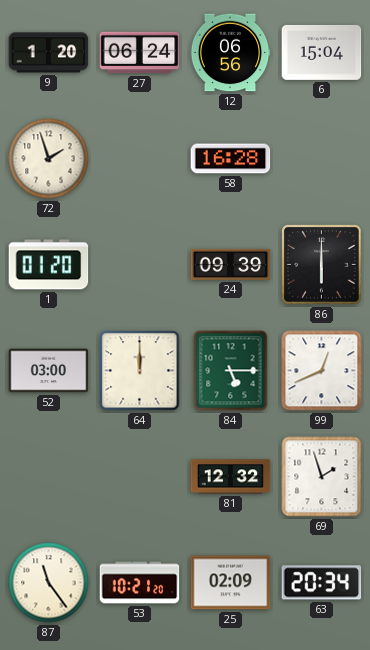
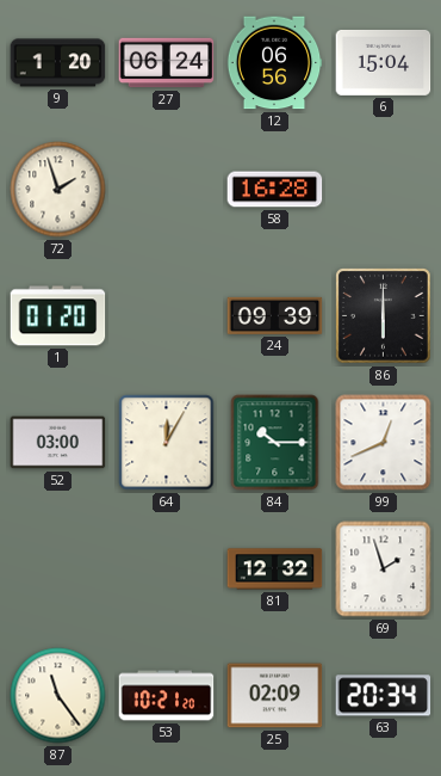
64: 12:00 -> 12:05
84: 5:15 -> 10:15
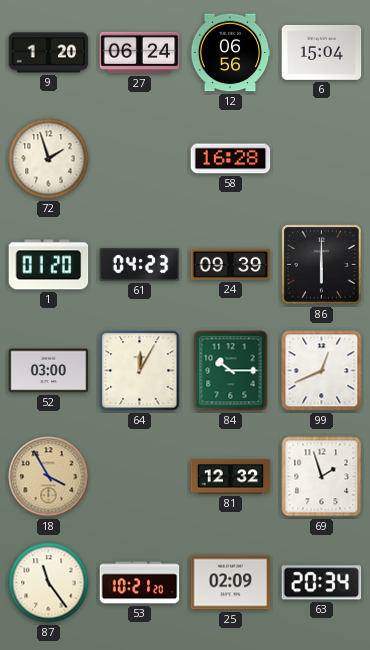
61: none -> 04:23
18: none -> 3:55
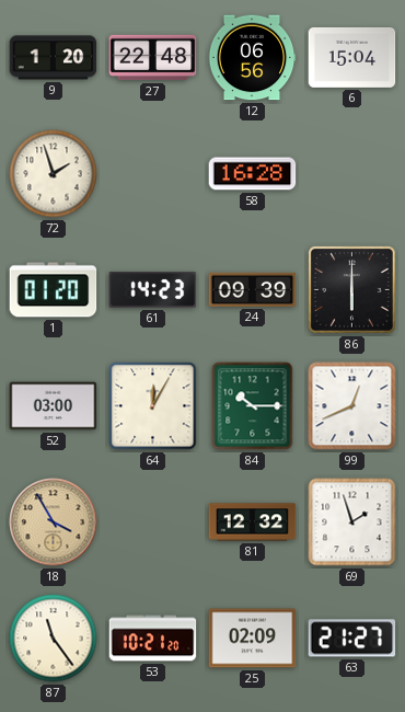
27: 06:24 -> 22:48
61: 04:23 -> 14:23
63: 20:34 -> 21:27
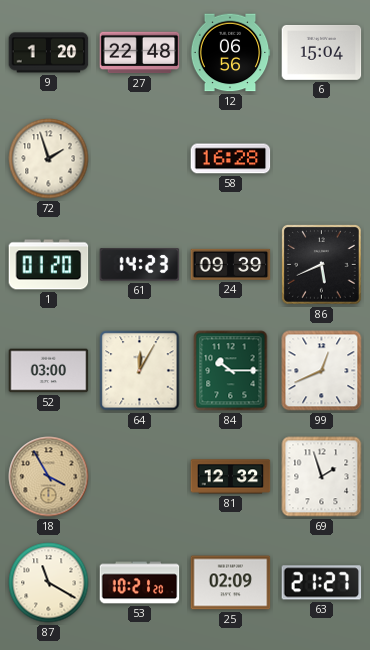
86: 6:00 -> 5:41
87: 11:24 -> 11:20
